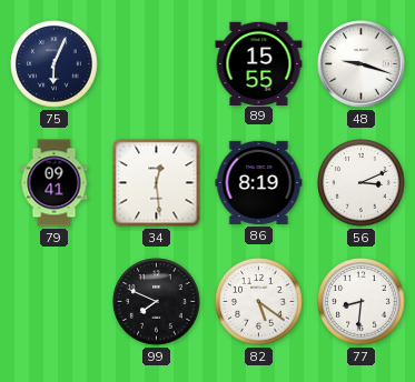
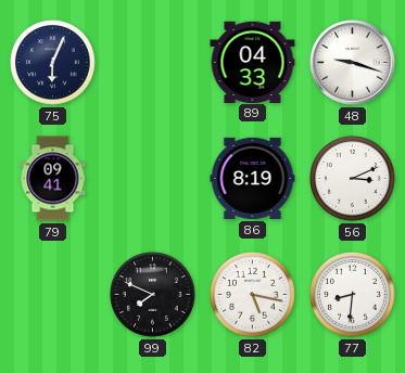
89: 15:55 -> 04:33
34: 12:29 -> none
82: 5:21 -> 5:17
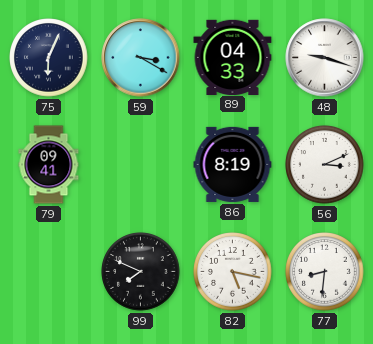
59: none -> 3:20
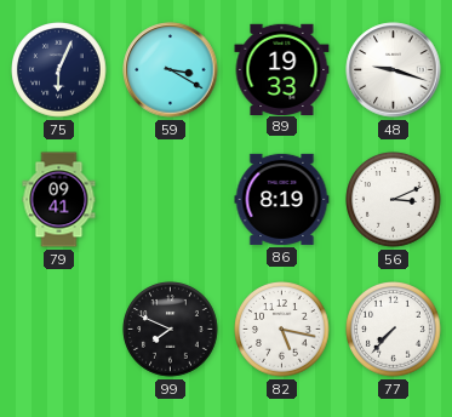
89: 04:33 -> 19:33
77: 8:31 -> 7:37
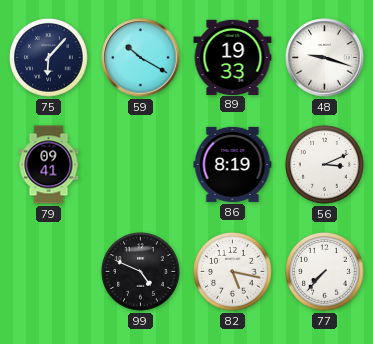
75: 6:04 -> 6:07
59: 3:20 -> 10:20
99: 7:49 -> 4:49
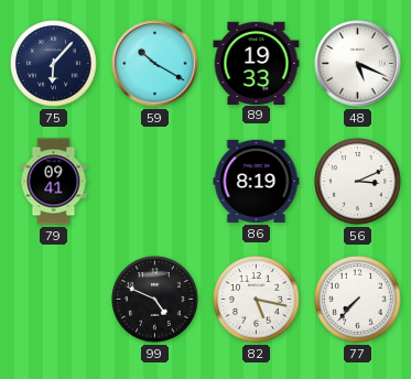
48: 9:18 -> 5:19
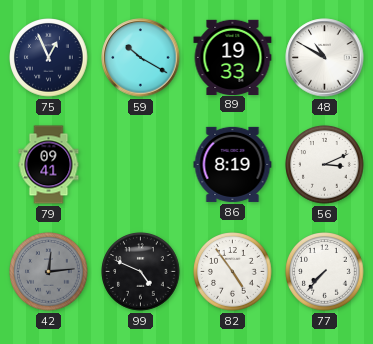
75: 6:07 -> 12:56
48: 5:19 -> 10:50
42: none -> 12:14
82: 5:17 -> 4:54
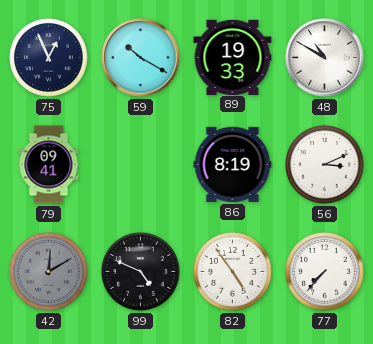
42: 12:14 -> 12:10
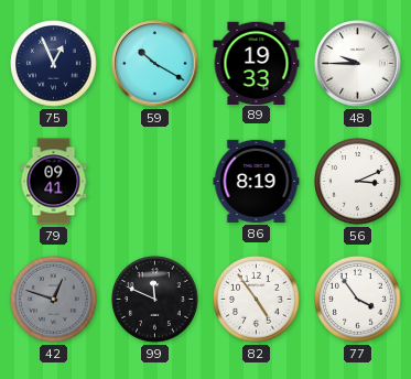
48: 10:50 -> 9:45
42: 12:10 -> 12:48
99: 4:49 -> 11:49
77: 7:37 -> 3:54
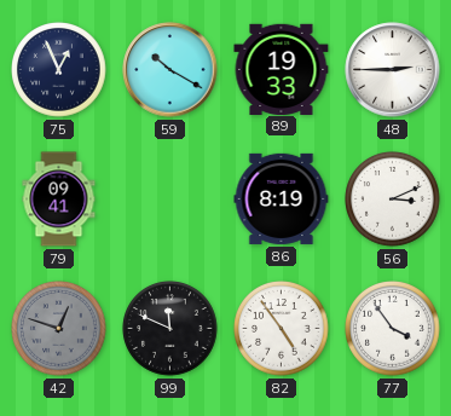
48: 9:45 -> 2:45
